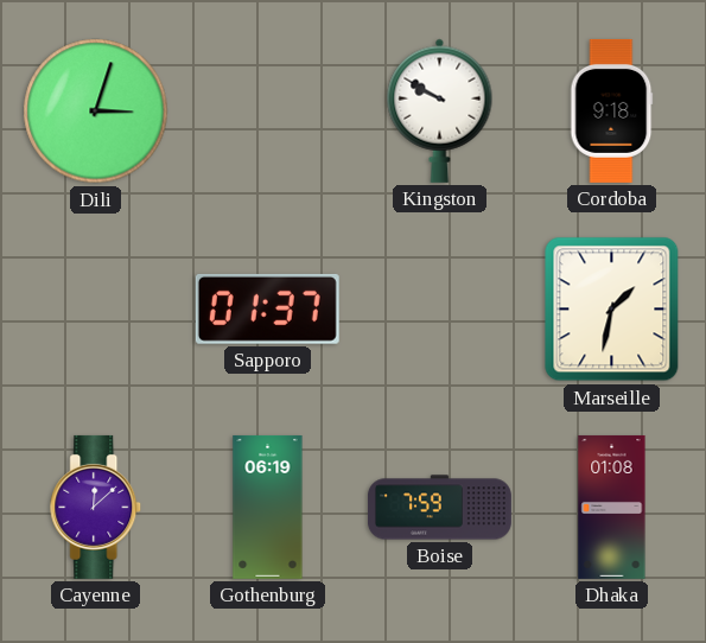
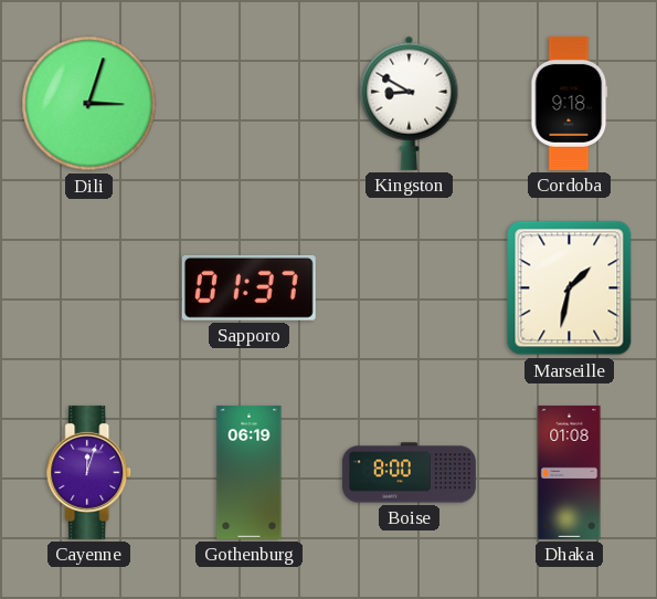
Kingston: 9:50 -> 8:50
Cayenne: 12:08 -> 12:03
Boise: 7:59 -> 8:00
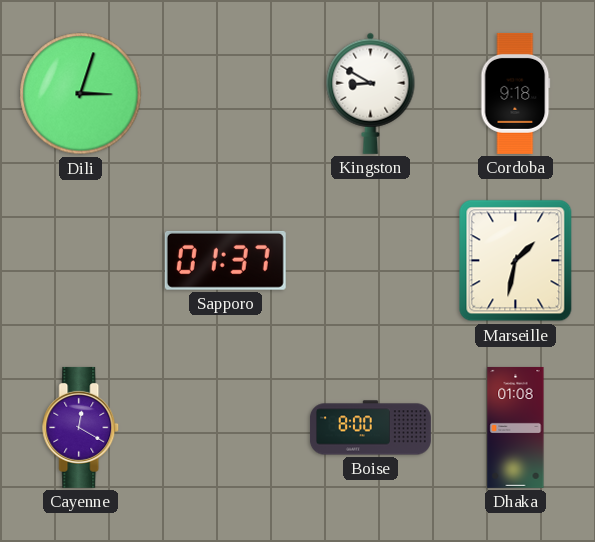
Cayenne: 12:03 -> 12:20
Gothenburg: 06:19 -> none
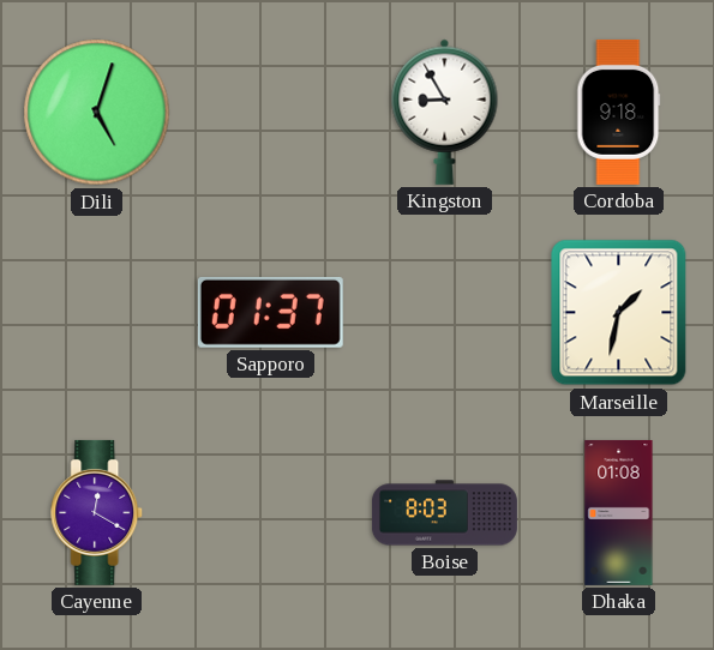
Dili: 3:03 -> 5:03
Kingston: 8:50 -> 8:55
Boise: 8:00 -> 8:03
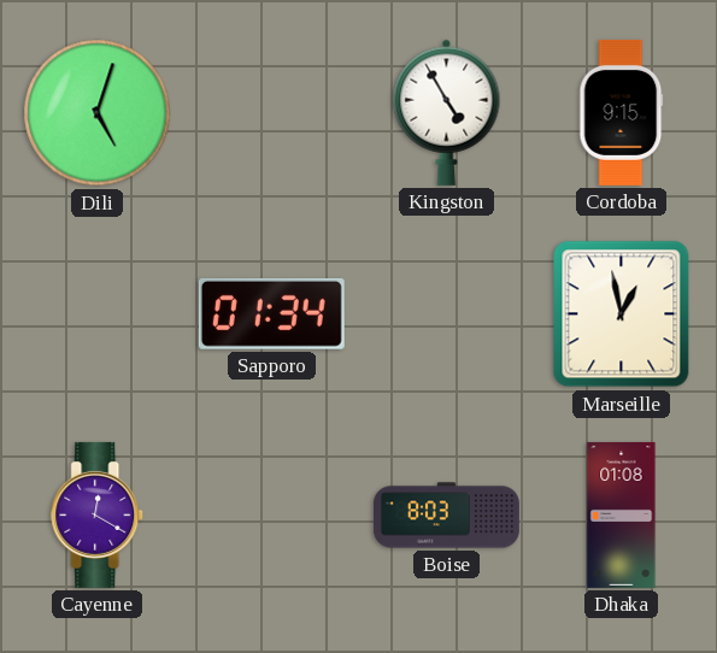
Kingston: 8:55 -> 4:55
Cordoba: 9:18 -> 9:15
Sapporo: 01:37 -> 01:34
Marseille: 1:32 -> 12:58
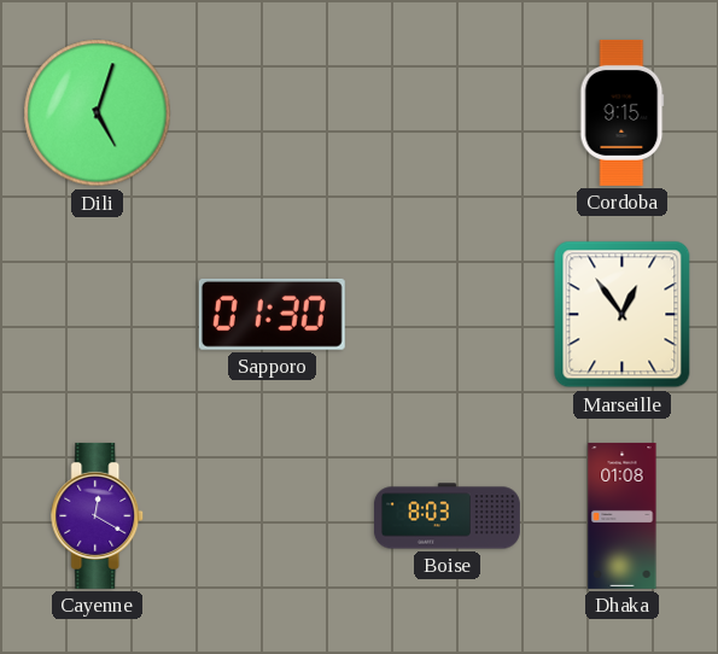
Kingston: 4:55 -> none
Sapporo: 01:34 -> 01:30
Marseille: 12:58 -> 12:54
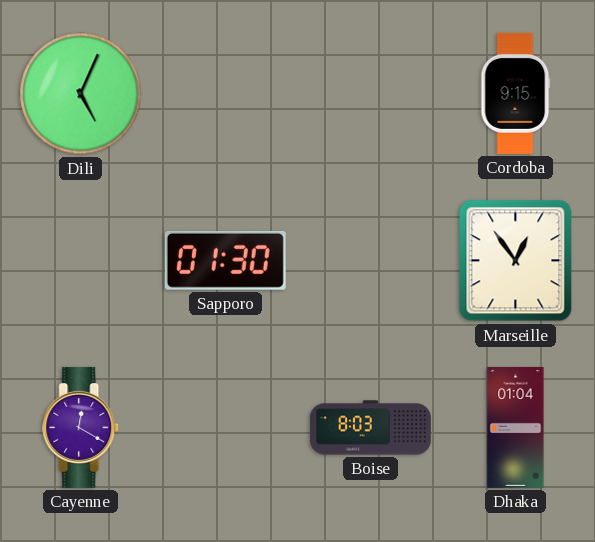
Dili: 5:03 -> 5:04
Dhaka: 01:08 -> 01:04
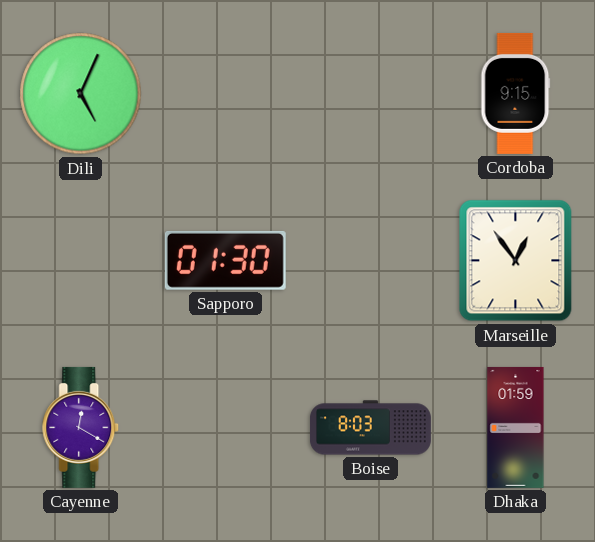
Dhaka: 01:04 -> 01:59
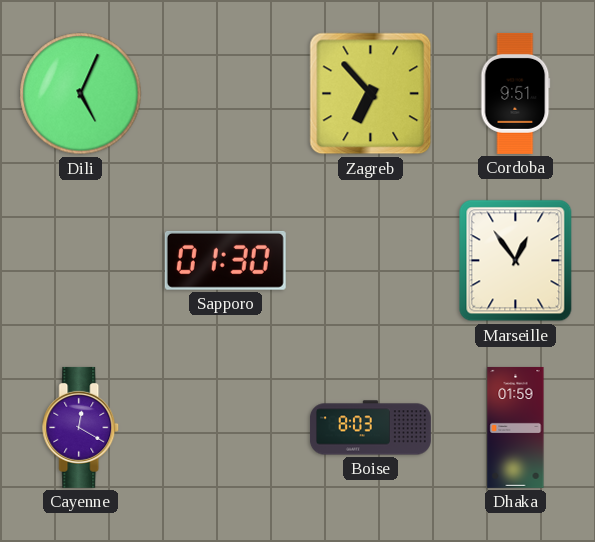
Zagreb: none -> 6:53
Cordoba: 9:15 -> 9:51
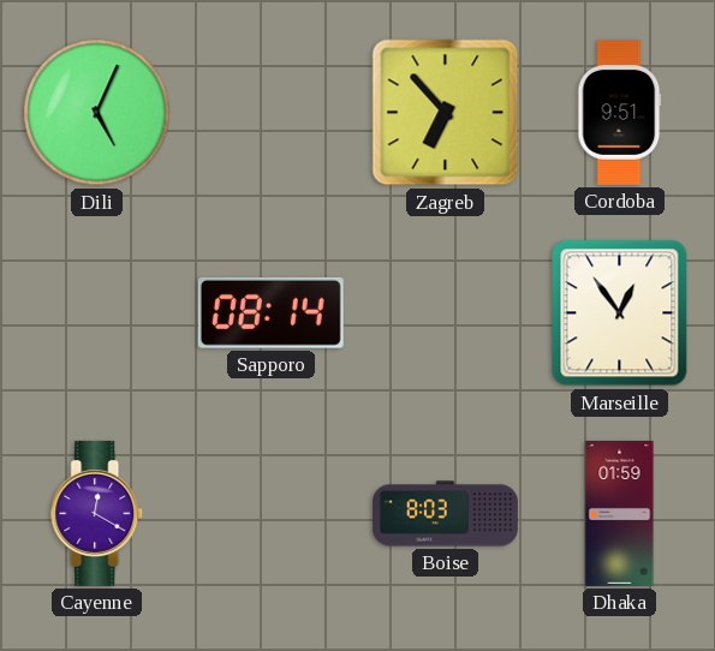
Sapporo: 01:30 -> 08:14
